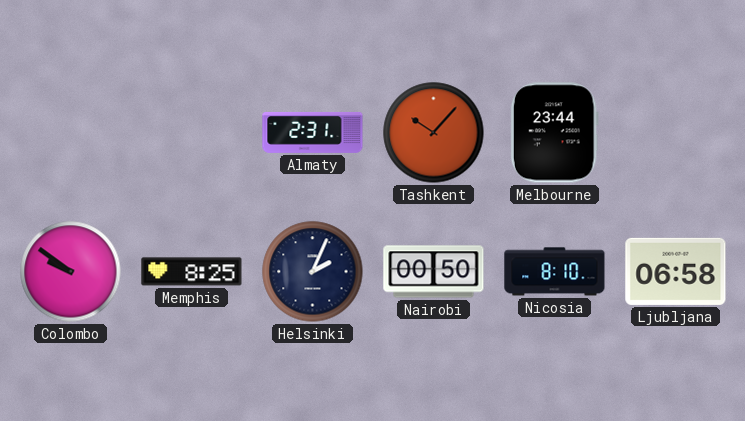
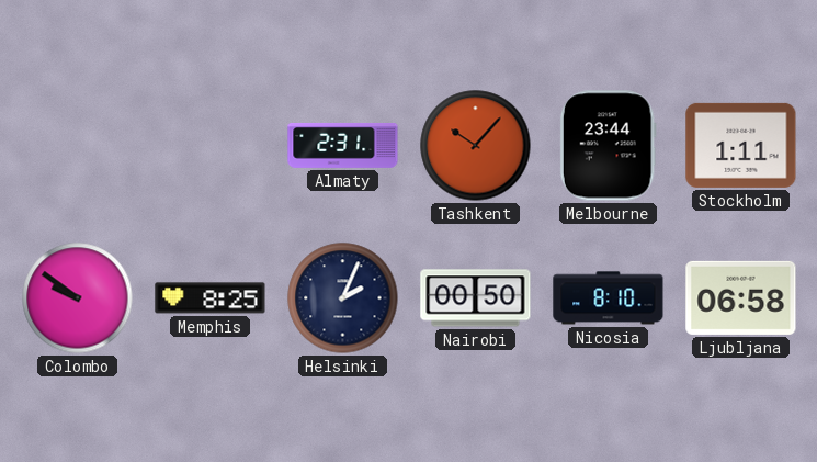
Stockholm: none -> 1:11
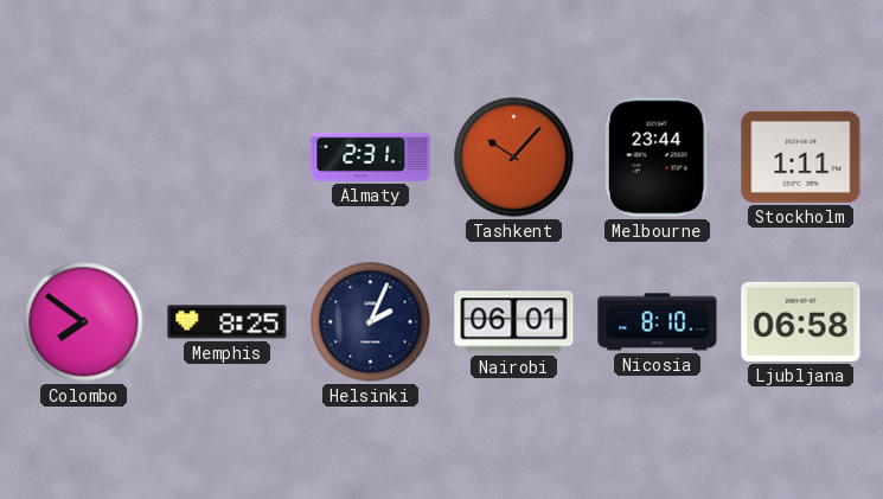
Colombo: 9:51 -> 7:51
Nairobi: 00:50 -> 06:01
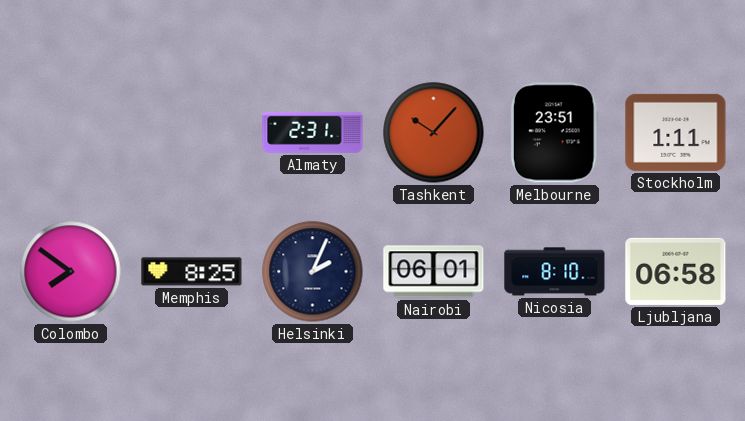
Melbourne: 23:44 -> 23:51
